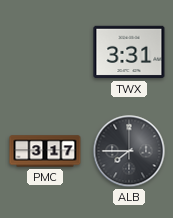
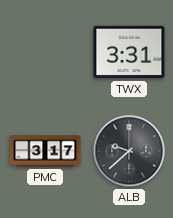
ALB: 7:45 -> 9:38
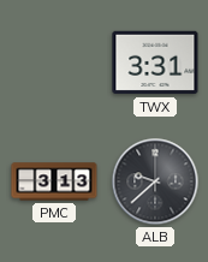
PMC: 3:17 -> 3:13
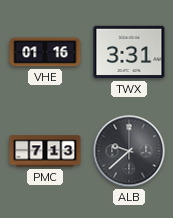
VHE: none -> 01:16
PMC: 3:13 -> 7:13
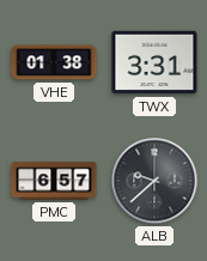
VHE: 01:16 -> 01:38
PMC: 7:13 -> 6:57
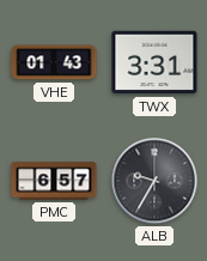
VHE: 01:38 -> 01:43
ALB: 9:38 -> 9:35
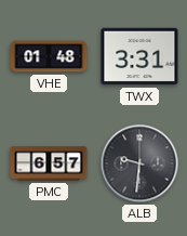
VHE: 01:43 -> 01:48
ALB: 9:35 -> 9:31
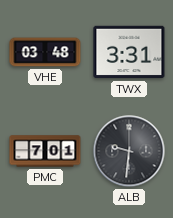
VHE: 01:48 -> 03:48
PMC: 6:57 -> 7:01
